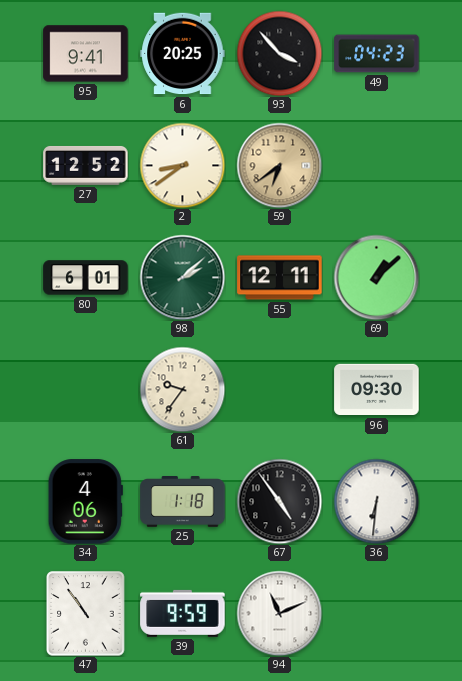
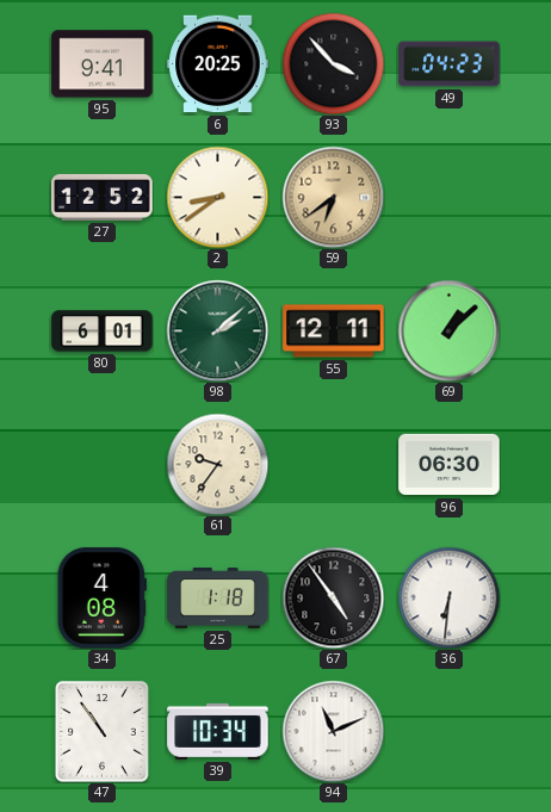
96: 09:30 -> 06:30
34: 4:06 -> 4:08
39: 9:59 -> 10:34
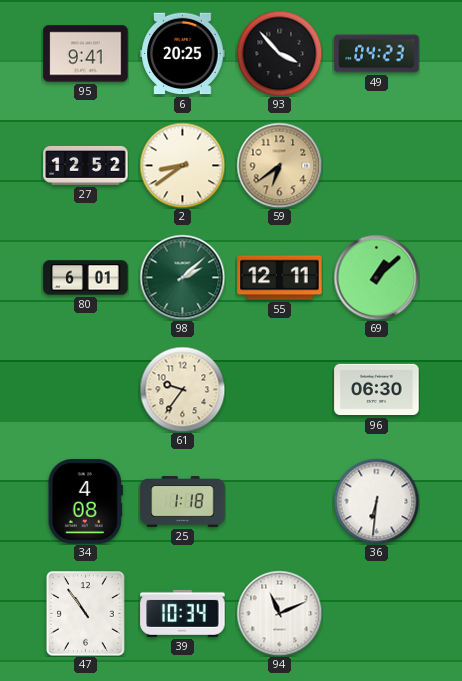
67: 4:54 -> none
